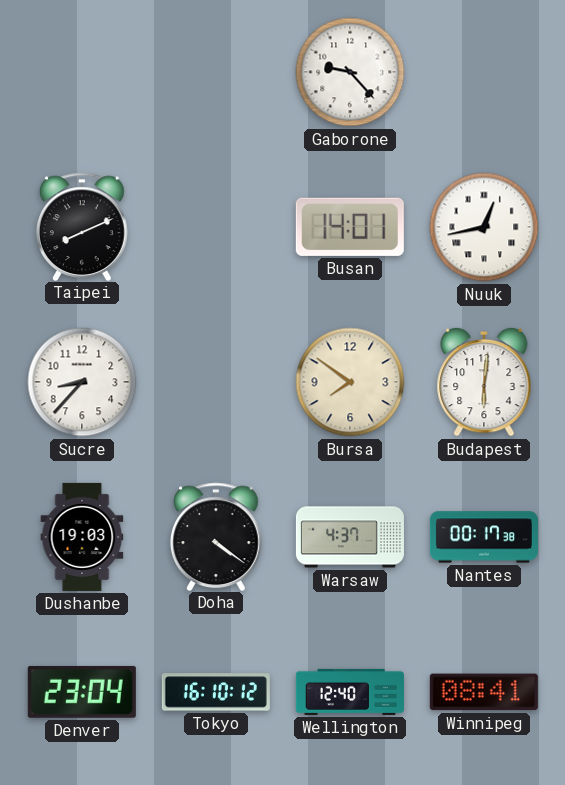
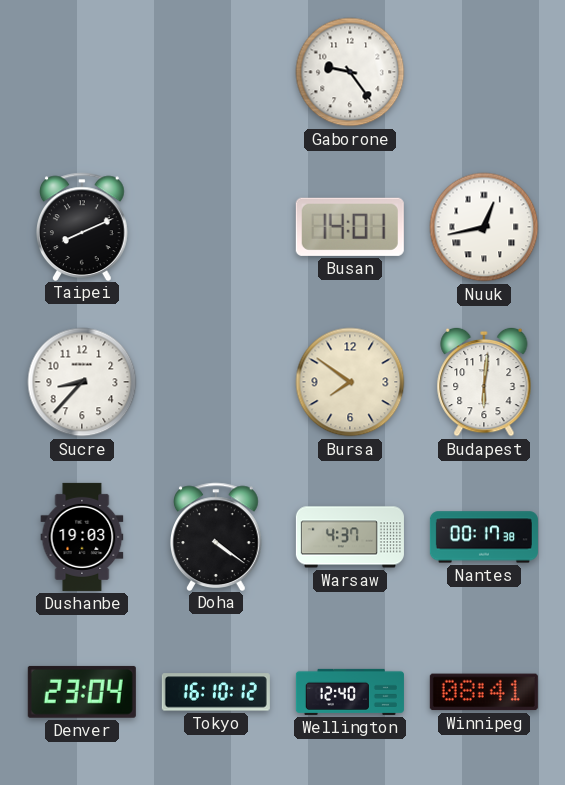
Gaborone: 9:23 -> 9:24
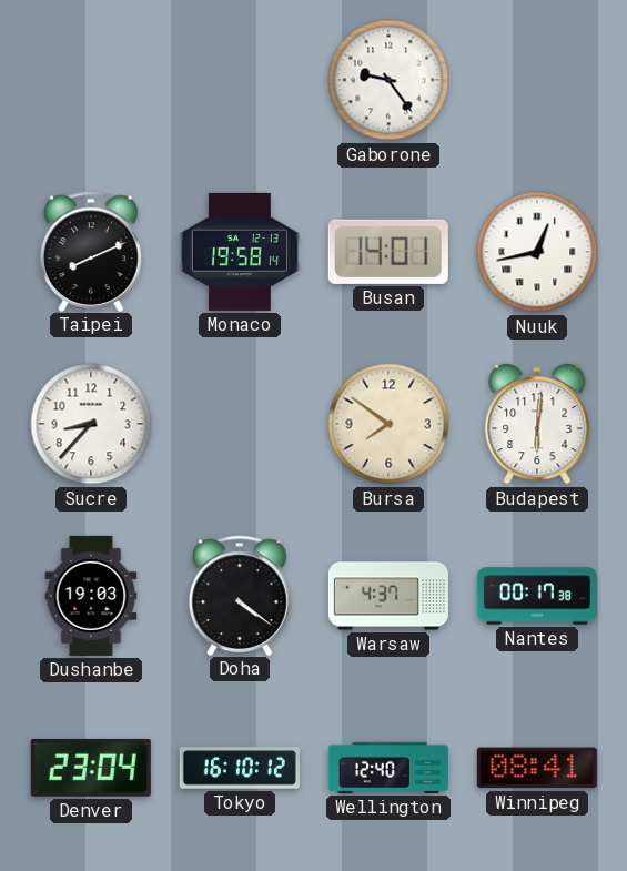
Monaco: none -> 19:58
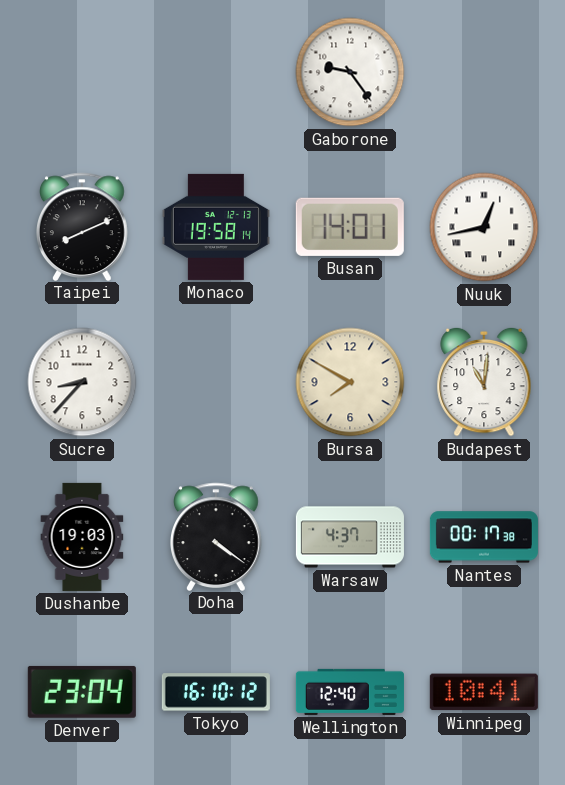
Bursa: 7:51 -> 7:50
Budapest: 6:01 -> 11:01
Winnipeg: 08:41 -> 10:41
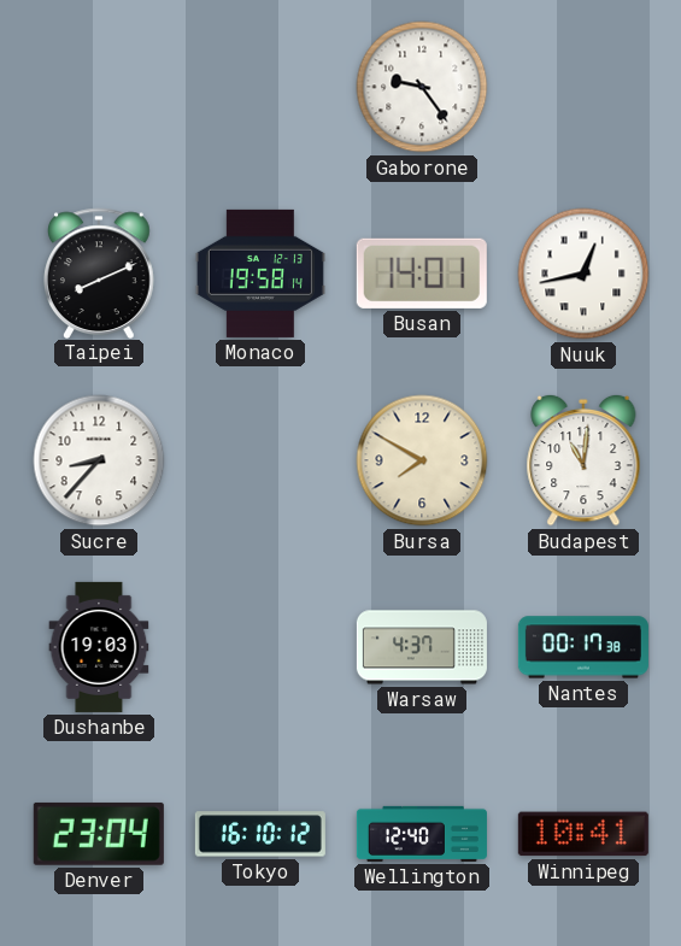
Doha: 4:21 -> none
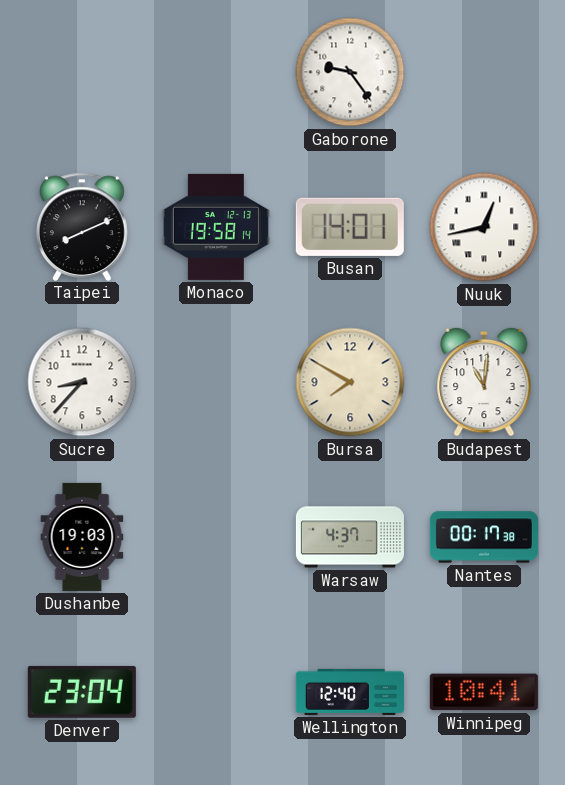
Tokyo: 16:10 -> none
